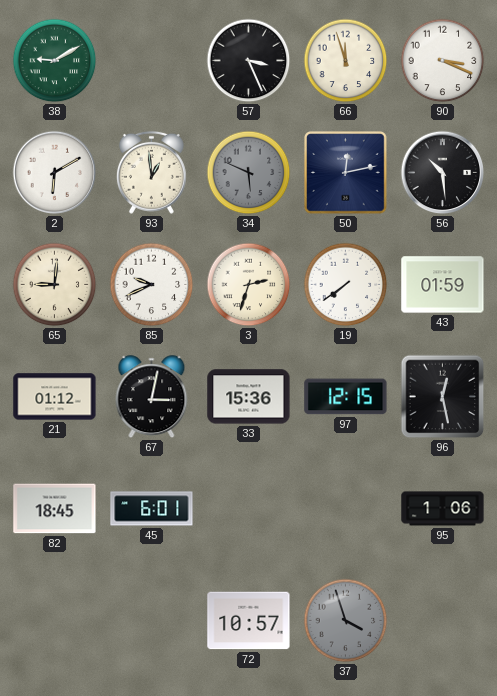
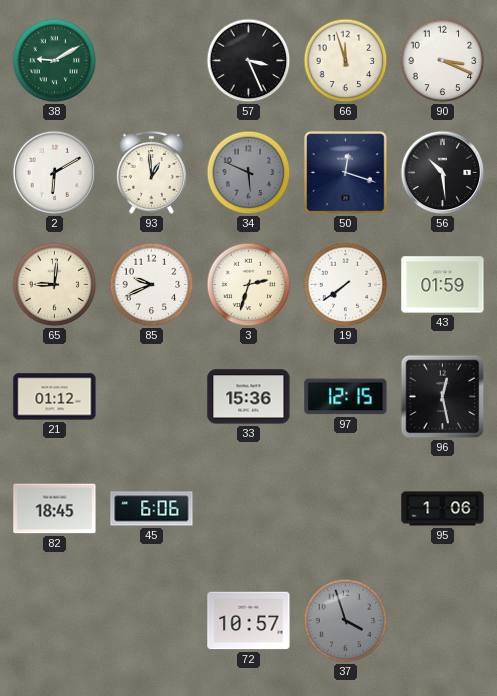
50: 12:13 -> 12:18
67: 3:02 -> none
45: 6:01 -> 6:06
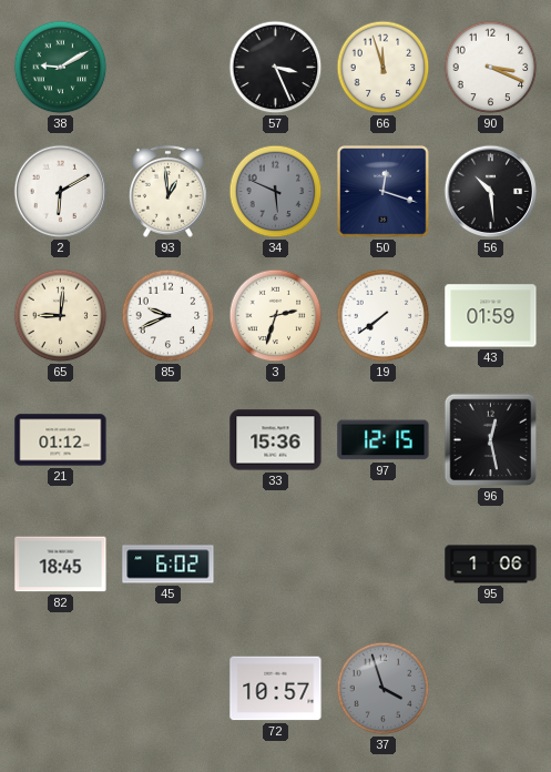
45: 6:06 -> 6:02
